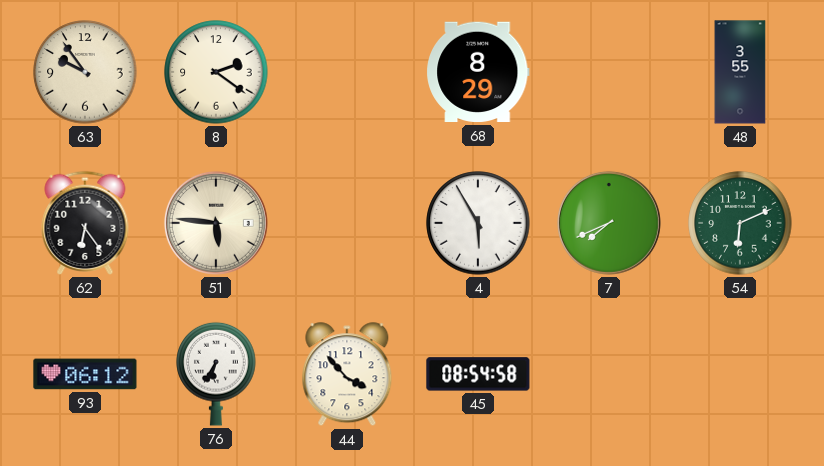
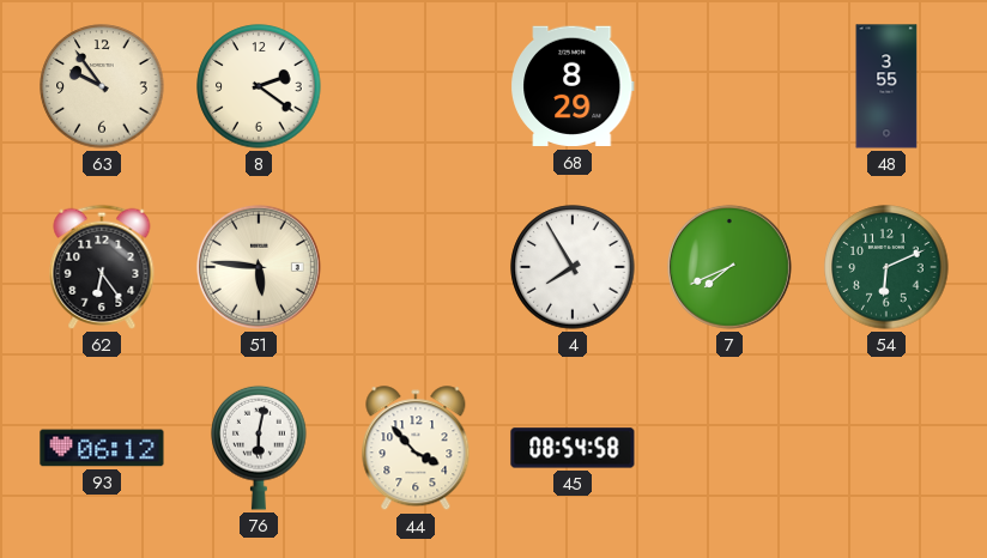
4: 5:55 -> 7:55
76: 6:35 -> 6:02
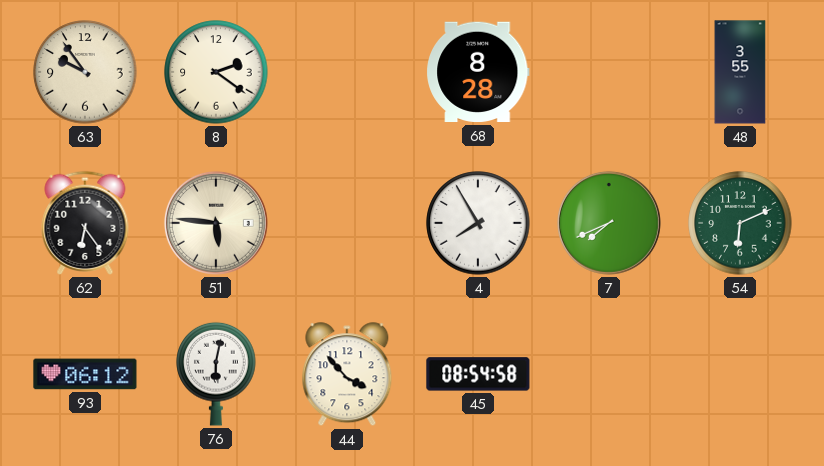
68: 8:29 -> 8:28
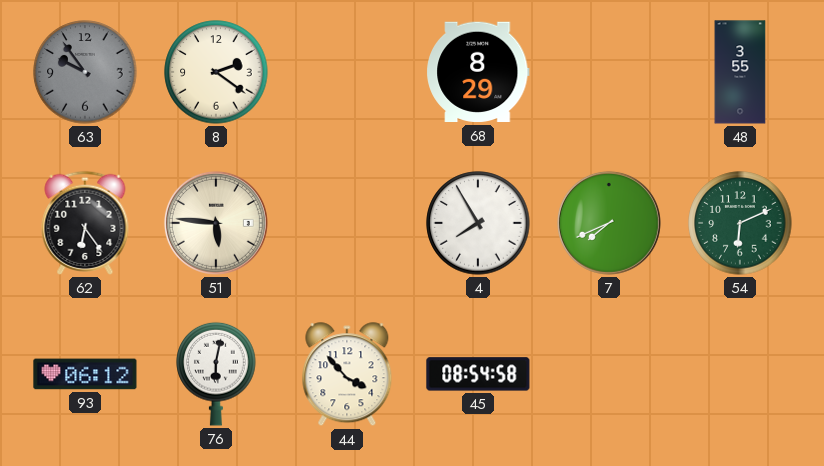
63 dial: cream -> grey
68: 8:28 -> 8:29
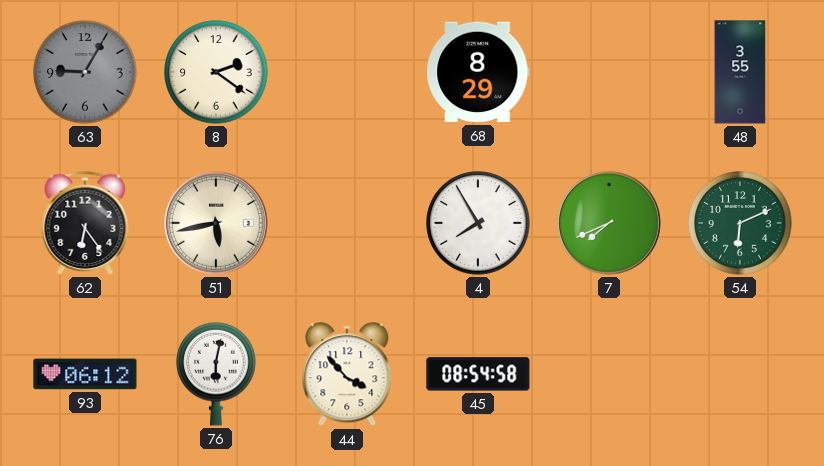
63: 9:54 -> 9:05
51: 5:46 -> 5:43
